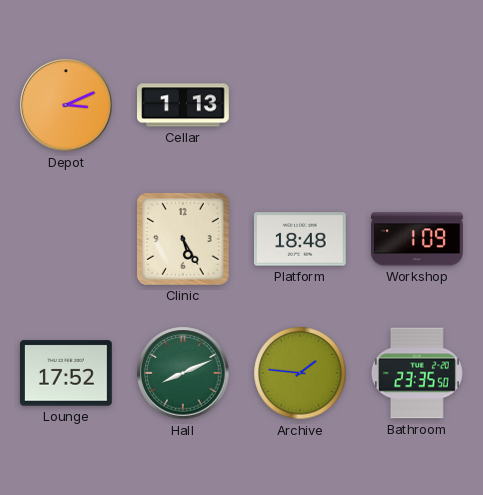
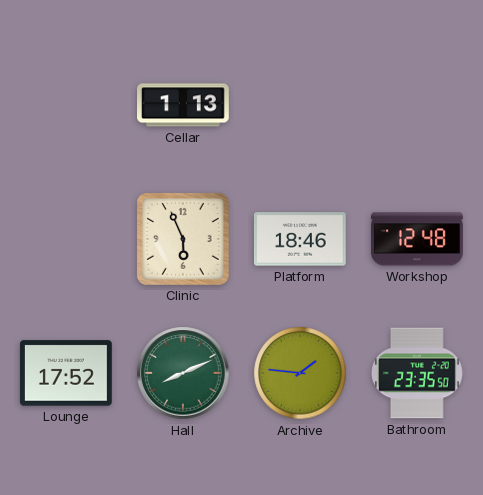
Depot: 3:11 -> none
Clinic: 5:25 -> 5:56
Platform: 18:48 -> 18:46
Workshop: 1:09 -> 12:48
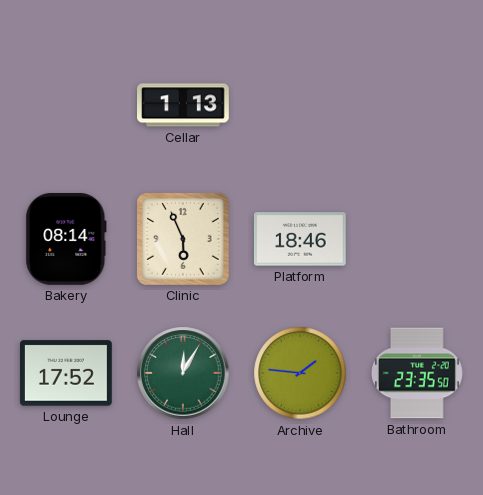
Bakery: none -> 08:14
Workshop: 12:48 -> none
Hall: 8:11 -> 12:05
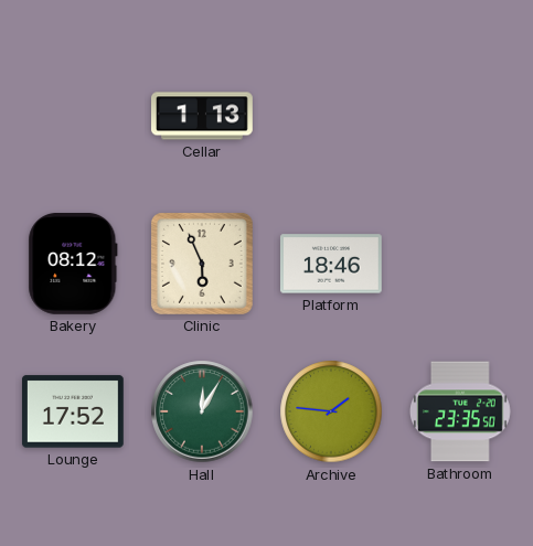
Bakery: 08:14 -> 08:12
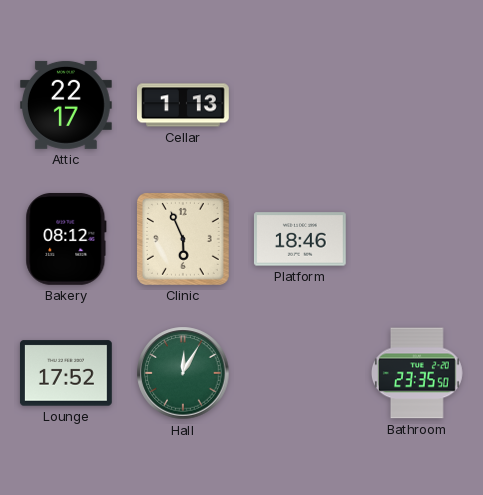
Attic: none -> 22:17
Archive: 1:46 -> none
